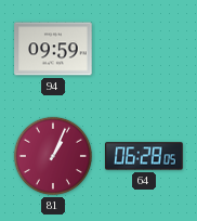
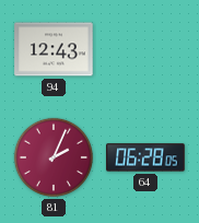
94: 09:59 -> 12:43
81: 1:04 -> 2:04
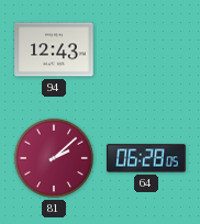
81: 2:04 -> 2:08
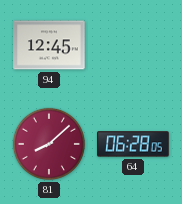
94: 12:43 -> 12:45
81: 2:08 -> 8:08
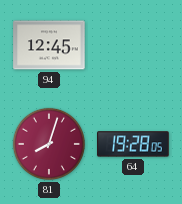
81: 8:08 -> 8:03
64: 06:28 -> 19:28
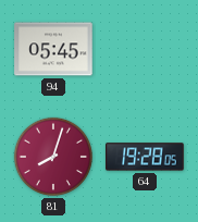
94: 12:45 -> 05:45
